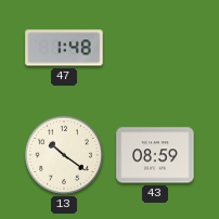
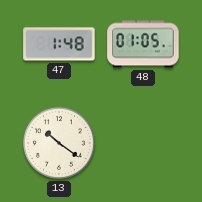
48: none -> 01:05
43: 08:59 -> none
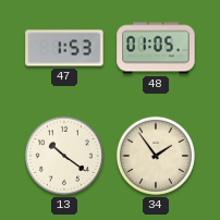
47: 1:48 -> 1:53
34: none -> 1:54
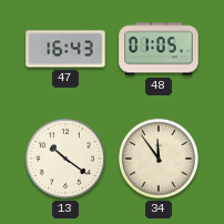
47: 1:53 -> 16:43
34: 1:54 -> 11:54
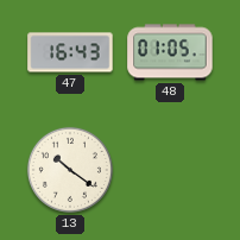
34: 11:54 -> none
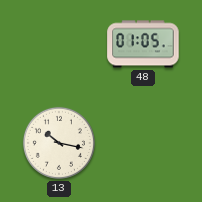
47: 16:43 -> none
13: 10:21 -> 10:17
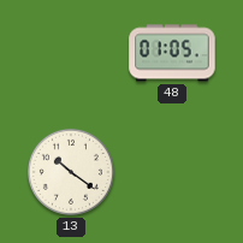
13: 10:17 -> 10:21
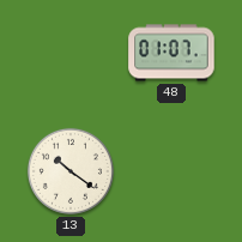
48: 01:05 -> 01:07
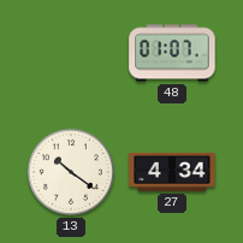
27: none -> 4:34
